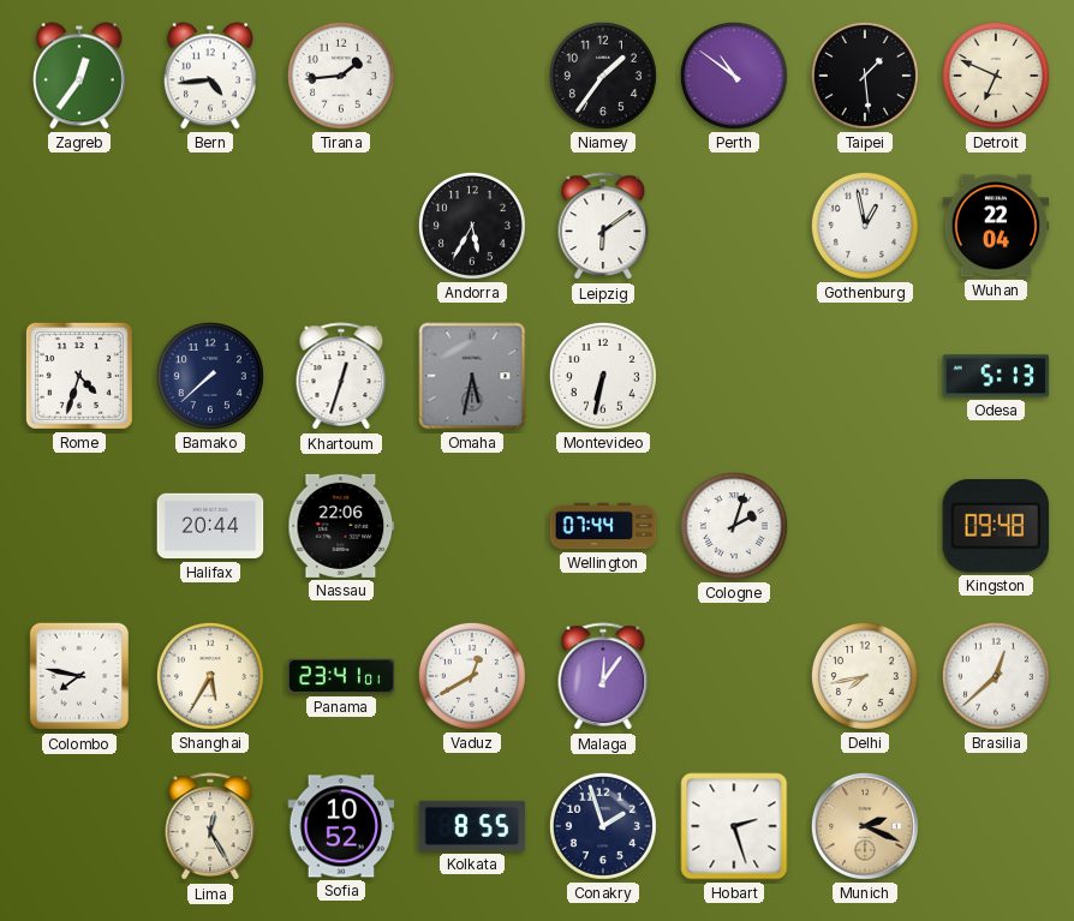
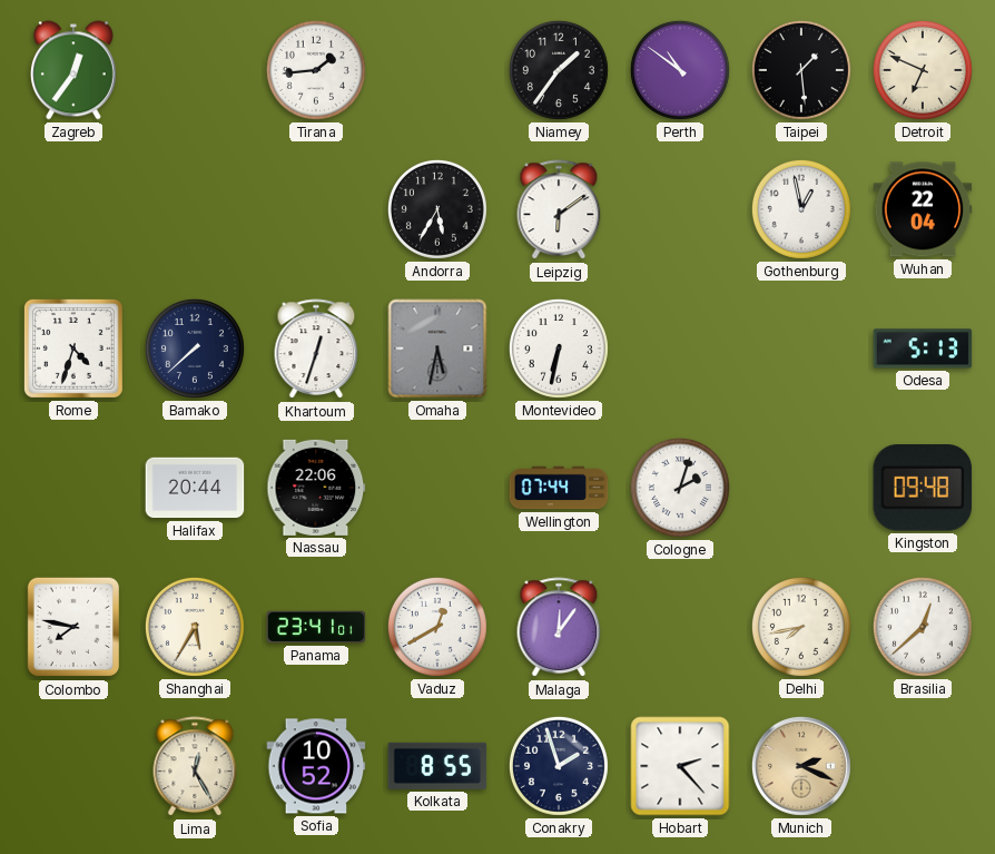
Bern: 4:44 -> none
Hobart: 2:27 -> 2:23
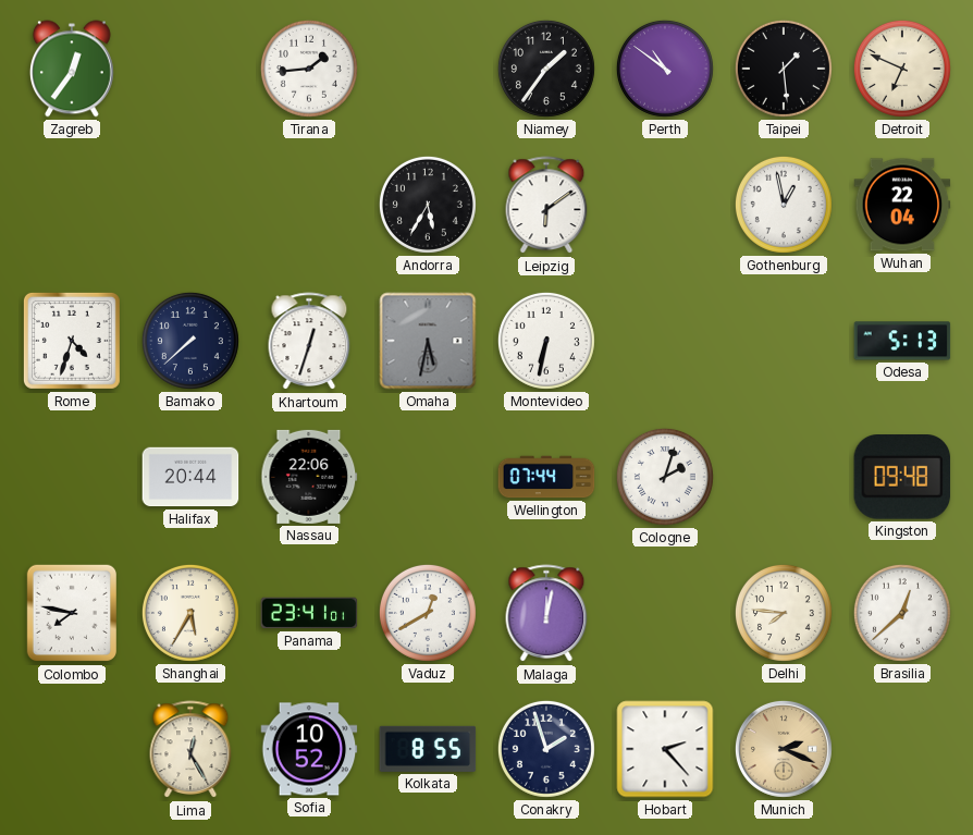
Malaga: 12:06 -> 12:02
Delhi: 7:43 -> 7:46
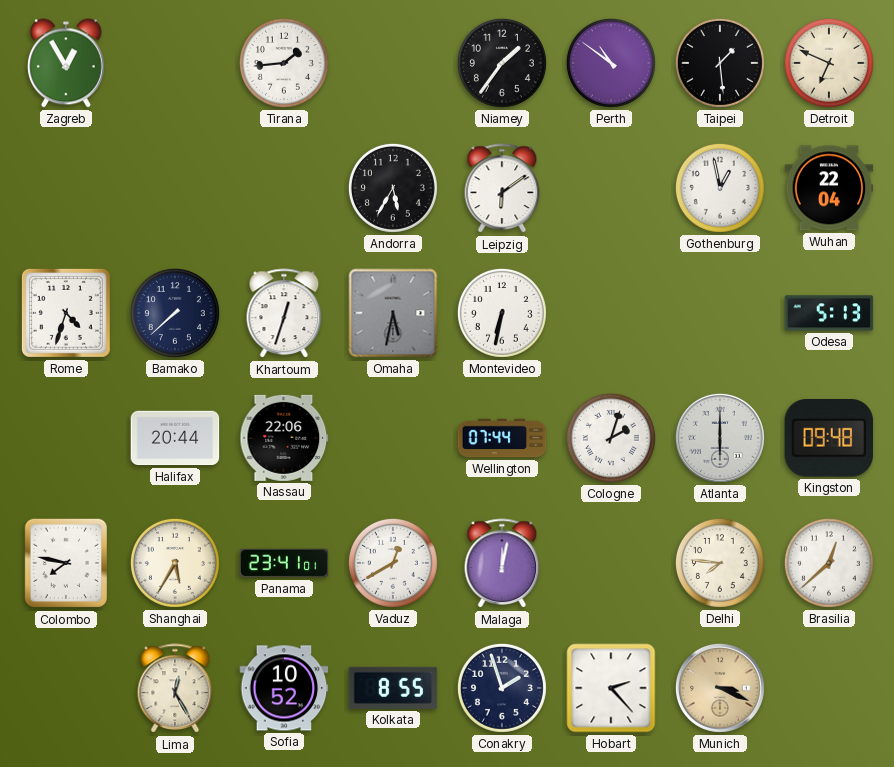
Zagreb: 12:36 -> 12:55
Atlanta: none -> 6:00
Munich: 2:19 -> 3:19
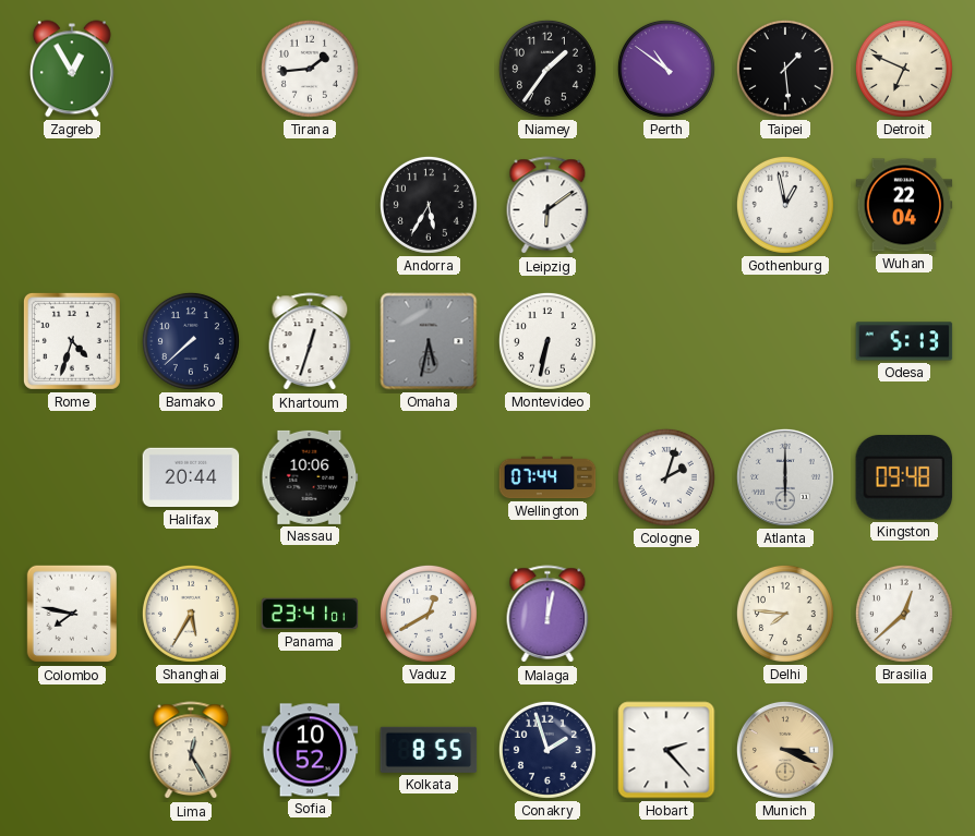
Nassau: 22:06 -> 10:06
